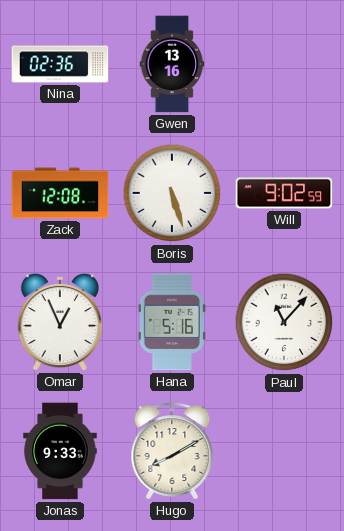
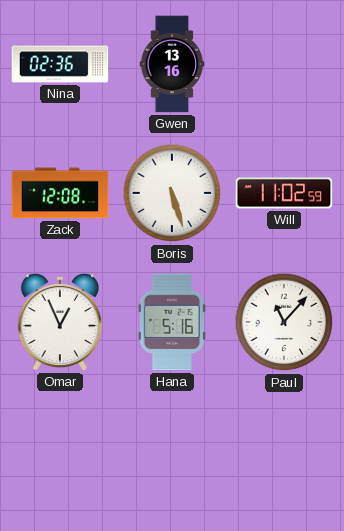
Will: 9:02 -> 11:02
Jonas: 9:33 -> none
Hugo: 8:10 -> none
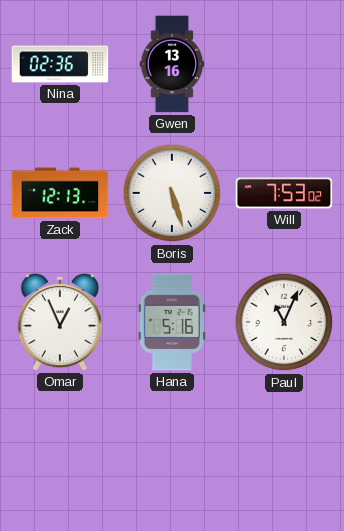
Zack: 12:08 -> 12:13
Will: 11:02 -> 7:53
Paul: 11:07 -> 11:04
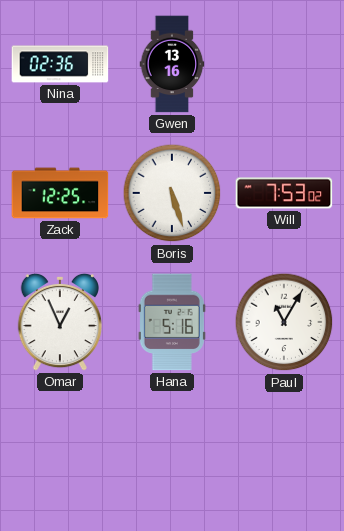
Zack: 12:13 -> 12:25
Paul: 11:04 -> 11:05
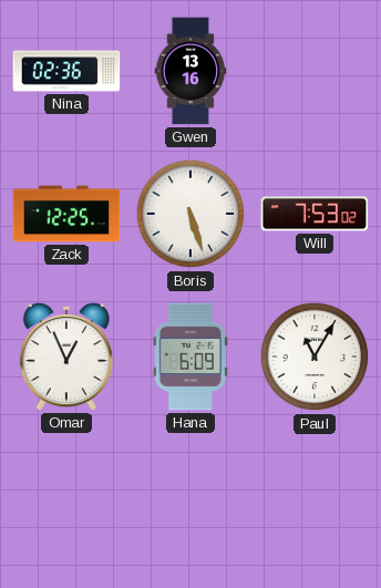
Hana: 5:16 -> 6:09
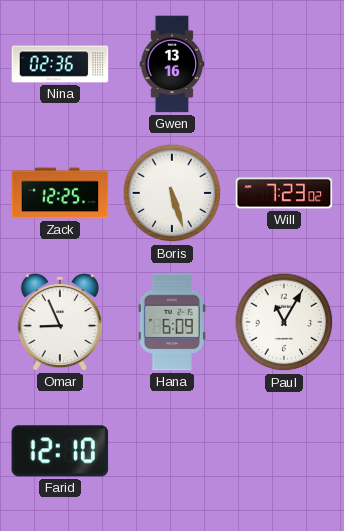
Will: 7:53 -> 7:23
Omar: 12:56 -> 8:56
Farid: none -> 12:10
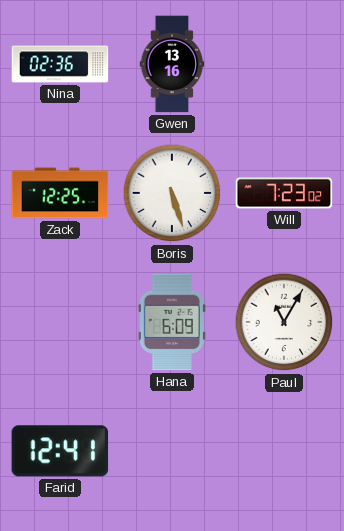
Omar: 8:56 -> none
Farid: 12:10 -> 12:41
